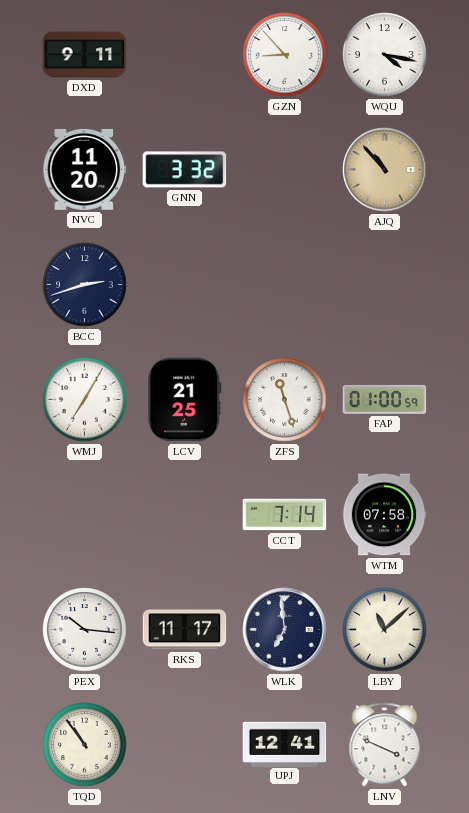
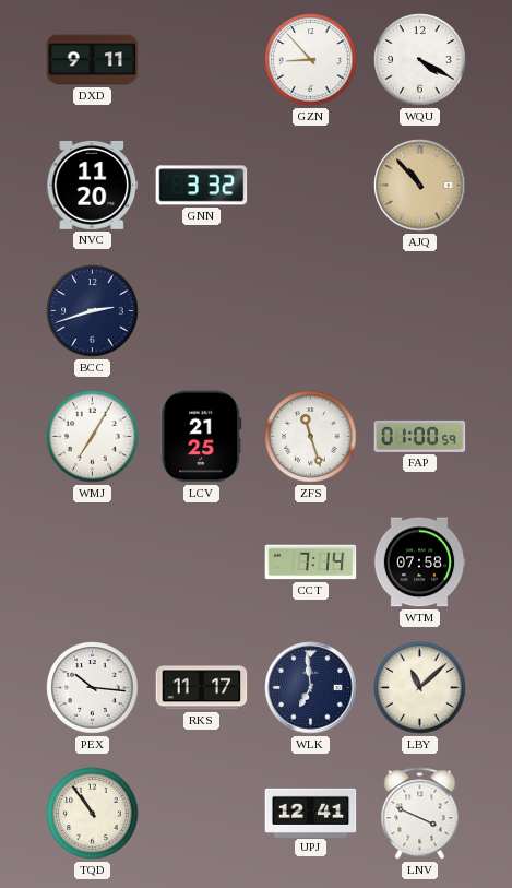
WQU: 4:17 -> 4:20
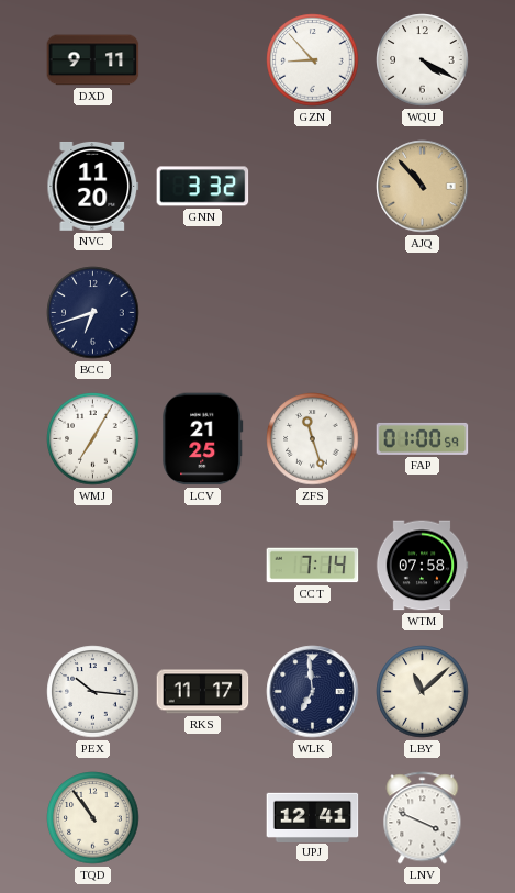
BCC: 2:42 -> 6:42
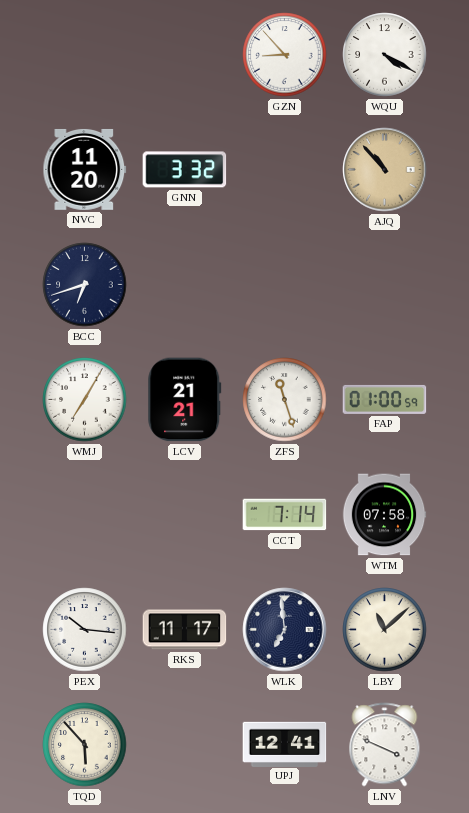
DXD: 9:11 -> none
LCV: 21:25 -> 21:21
TQD: 10:54 -> 5:53
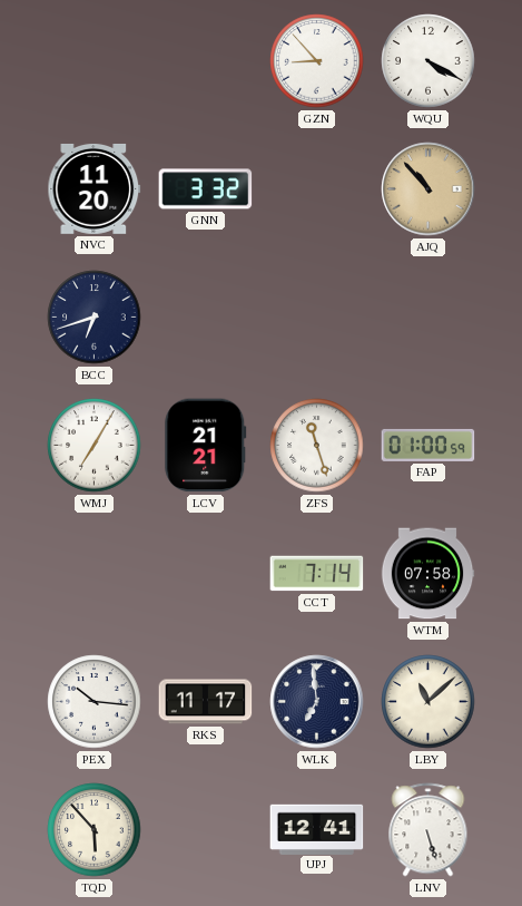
LNV: 3:49 -> 5:27
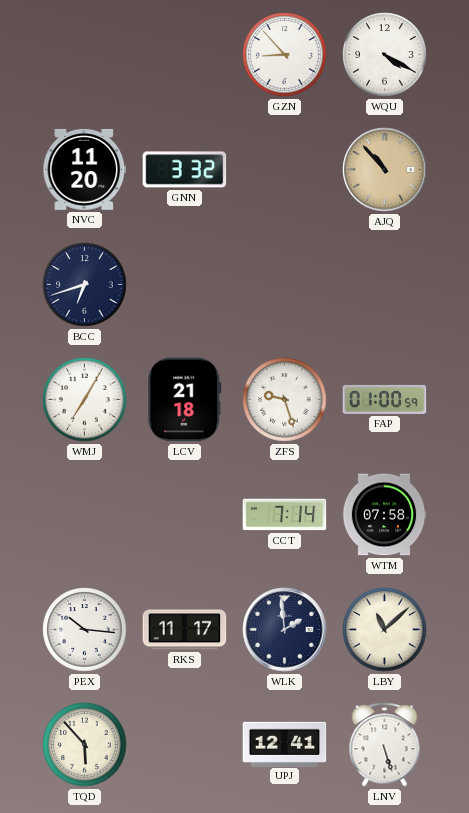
LCV: 21:21 -> 21:18
ZFS: 11:27 -> 9:27
WLK: 6:59 -> 1:59
